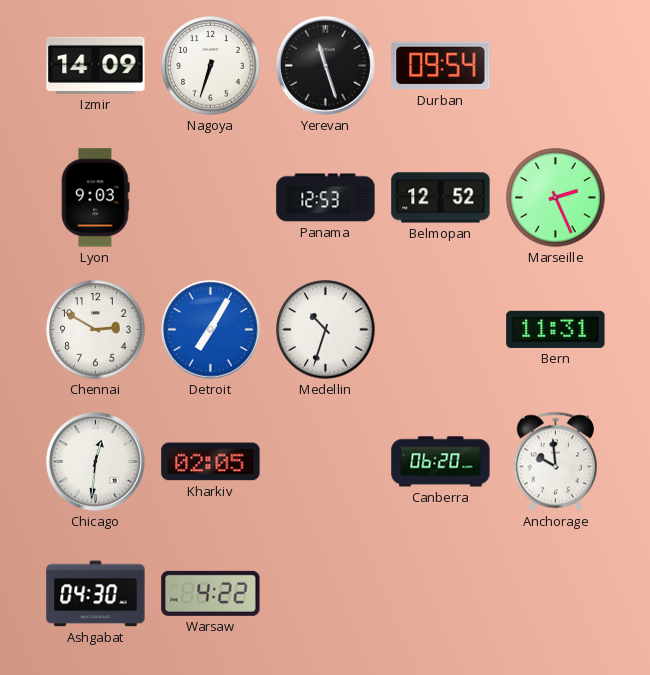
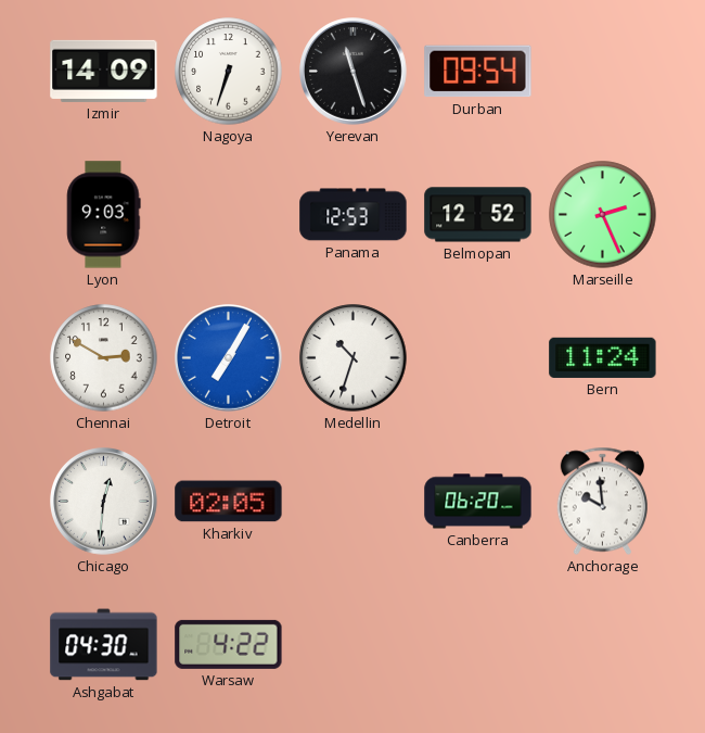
Bern: 11:31 -> 11:24
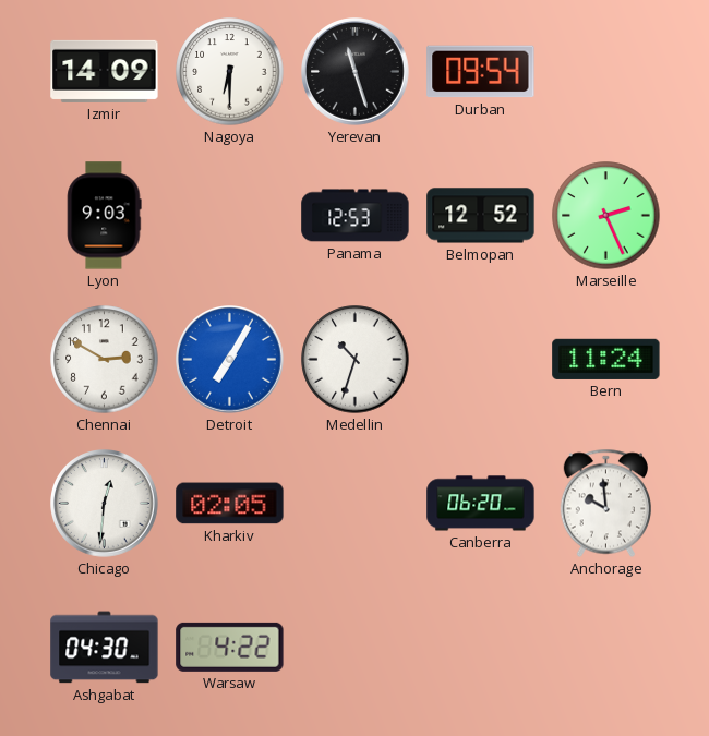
Nagoya: 6:33 -> 6:30
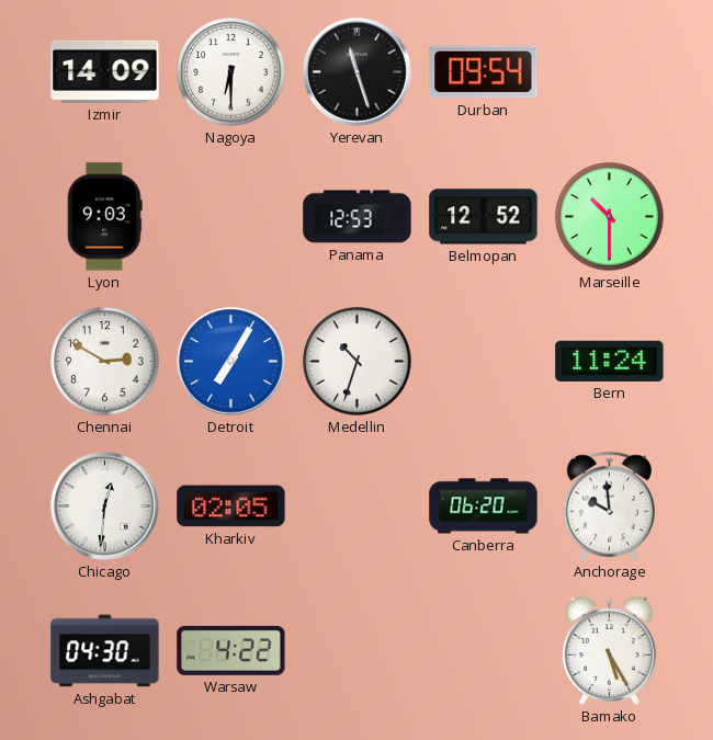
Marseille: 2:26 -> 10:30
Bamako: none -> 5:25
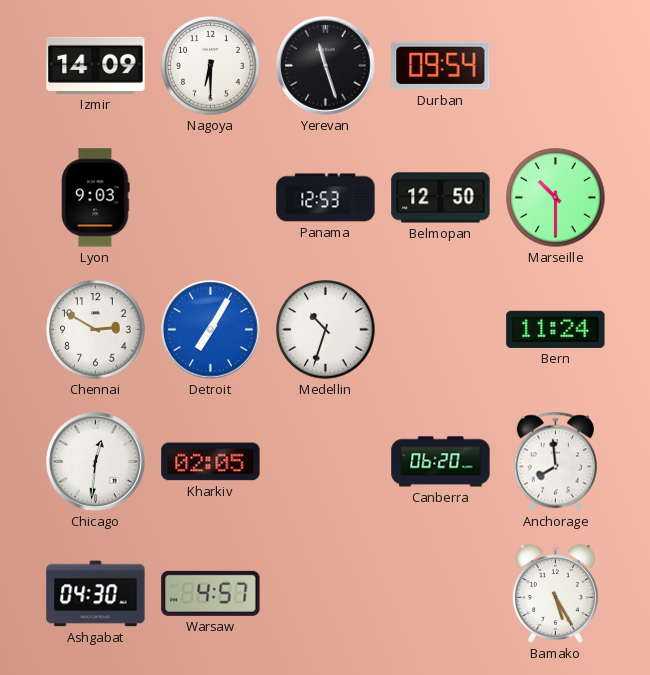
Belmopan: 12:52 -> 12:50
Anchorage: 9:59 -> 7:59
Warsaw: 4:22 -> 4:57
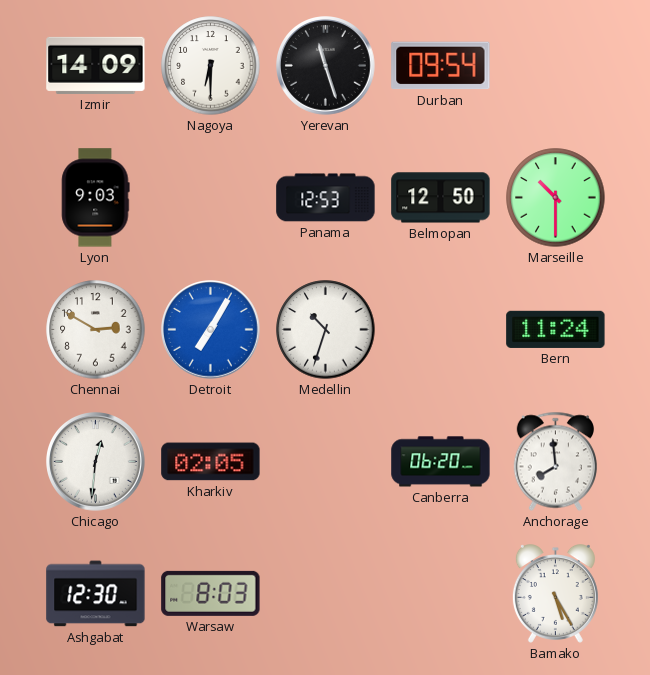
Ashgabat: 04:30 -> 12:30
Warsaw: 4:57 -> 8:03
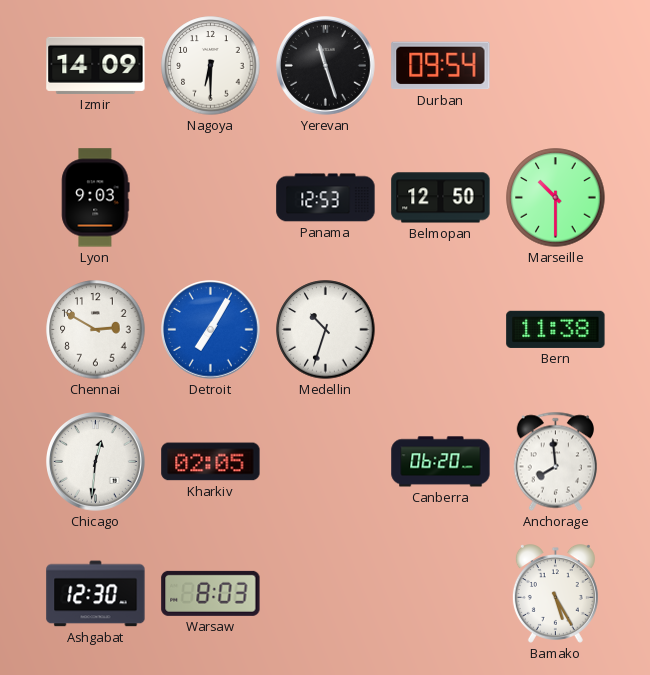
Bern: 11:24 -> 11:38
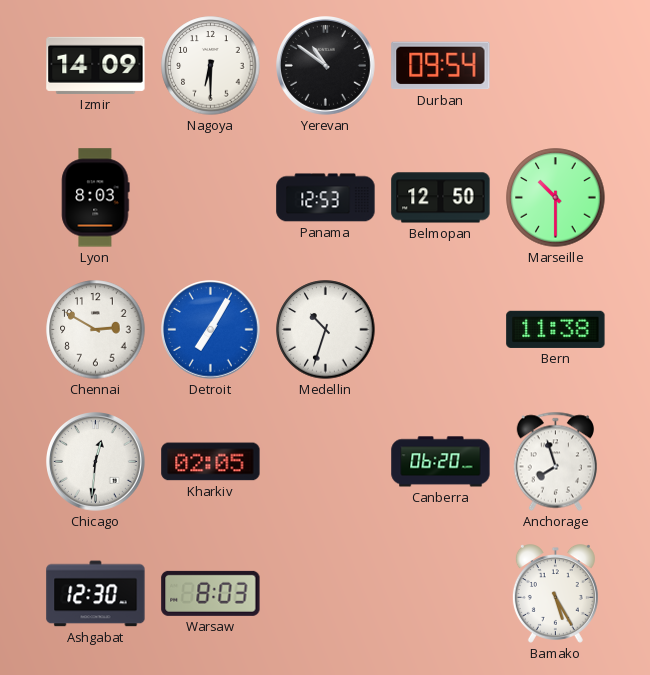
Yerevan: 11:27 -> 10:51
Lyon: 9:03 -> 8:03
Anchorage: 7:59 -> 7:57
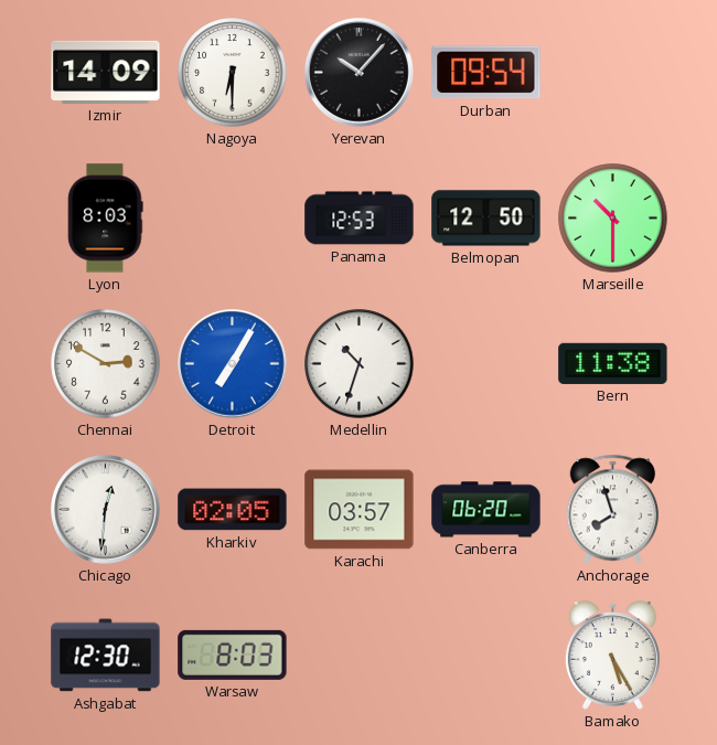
Yerevan: 10:51 -> 10:07
Karachi: none -> 03:57
